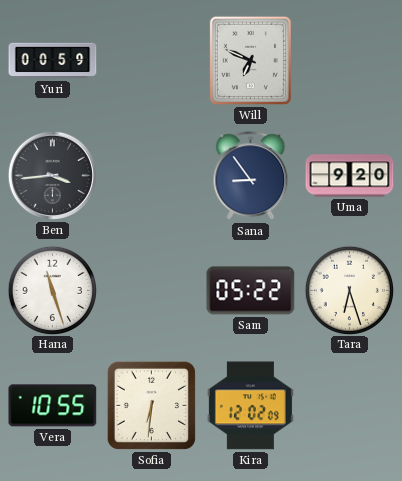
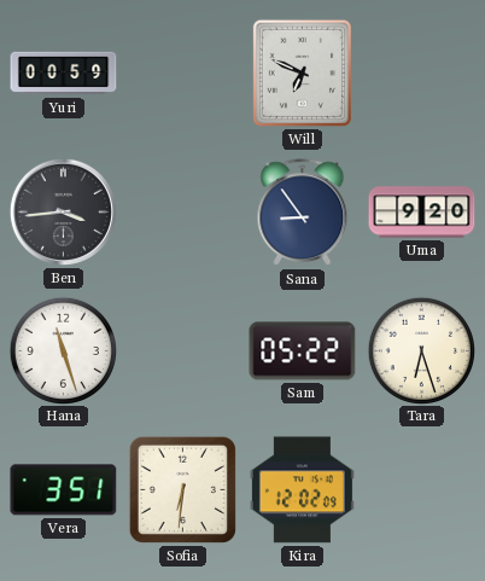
Vera: 10:55 -> 3:51
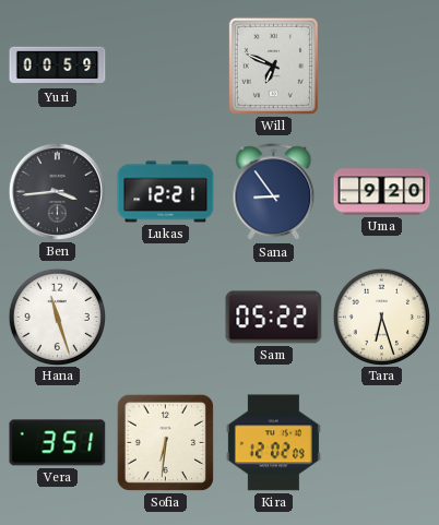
Lukas: none -> 12:21
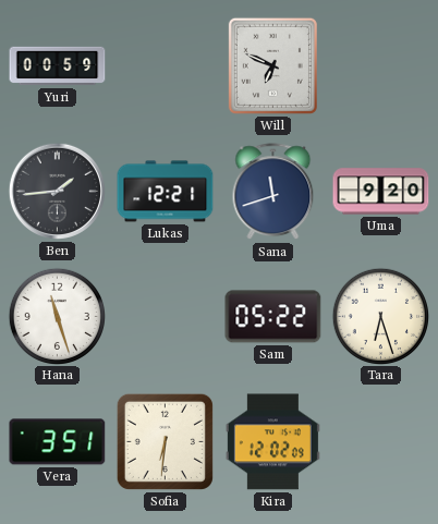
Ben: 3:44 -> 1:44
Sana: 8:54 -> 11:42
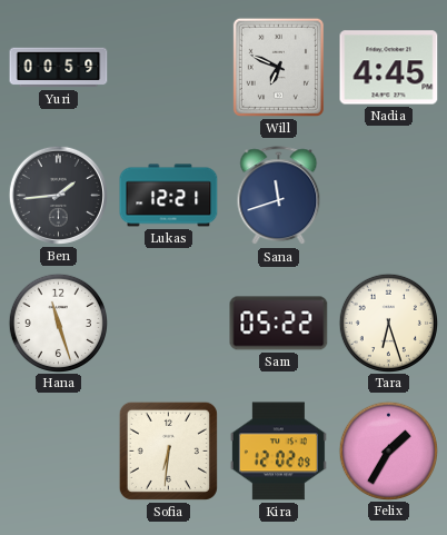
Nadia: none -> 4:45
Uma: 9:20 -> none
Vera: 3:51 -> none
Felix: none -> 1:35
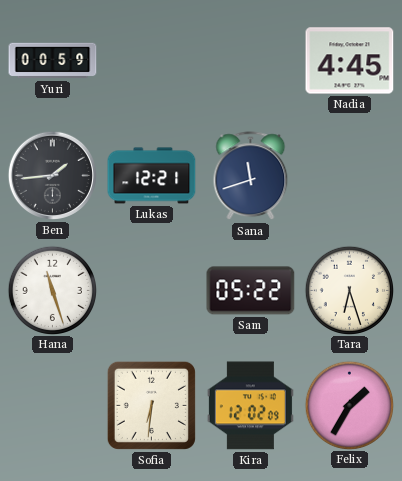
Will: 6:49 -> none
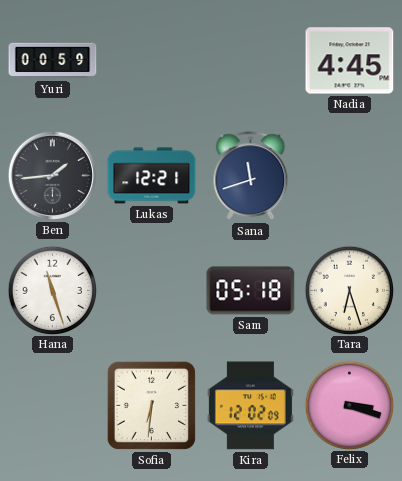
Sam: 05:22 -> 05:18
Felix: 1:35 -> 3:18
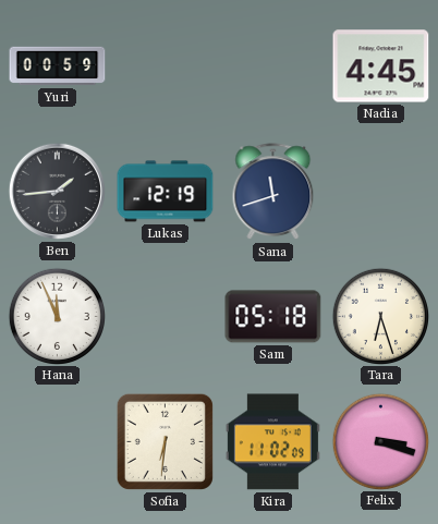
Lukas: 12:21 -> 12:19
Hana: 11:27 -> 11:56
Kira: 12:02 -> 11:02
